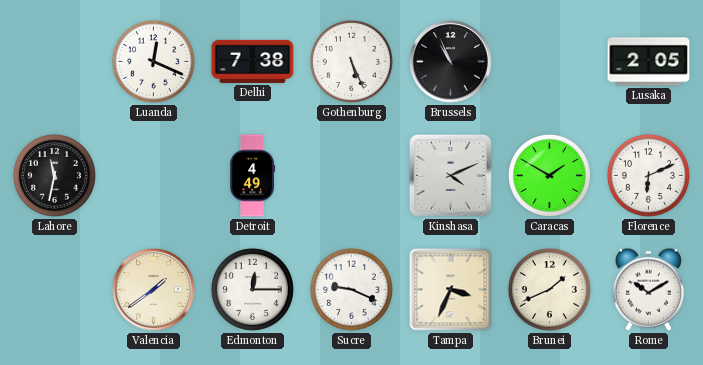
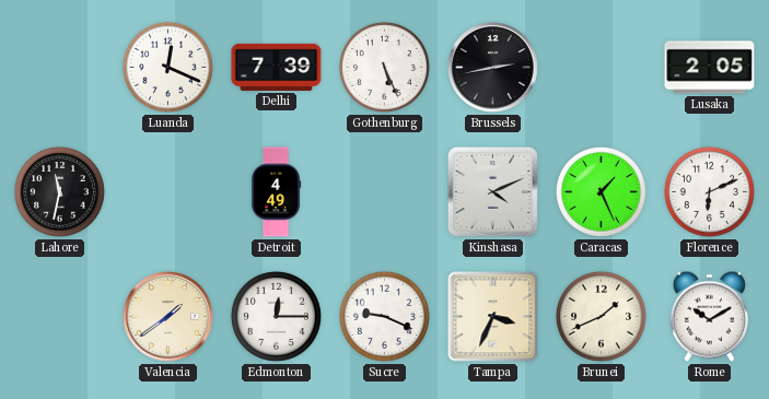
Delhi: 7:38 -> 7:39
Brussels: 10:56 -> 2:43
Caracas: 1:50 -> 1:26
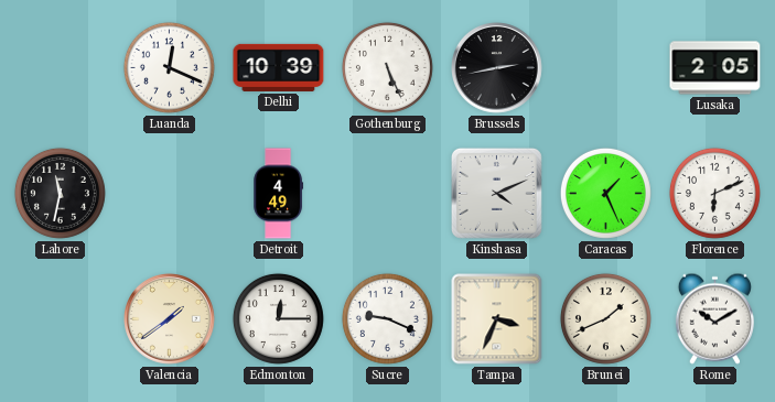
Delhi: 7:39 -> 10:39
